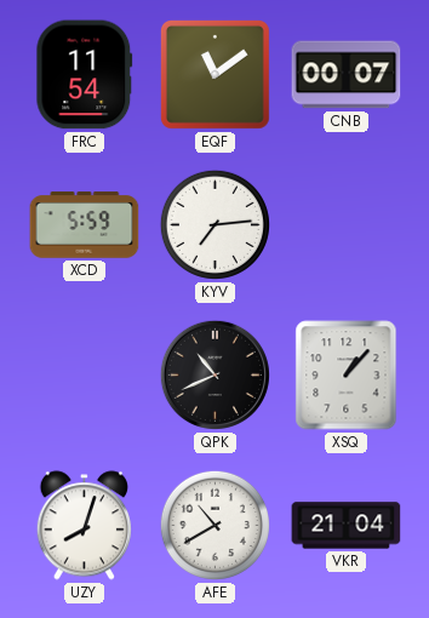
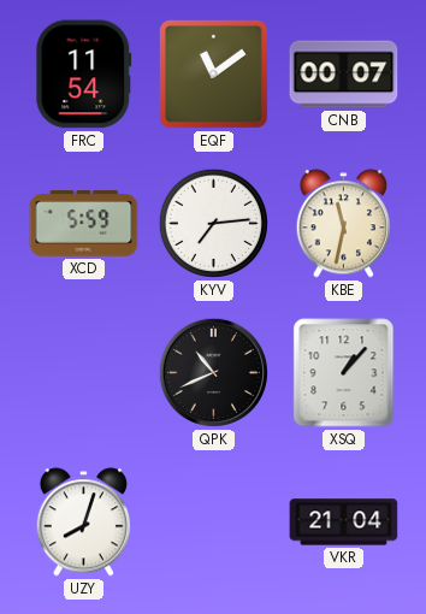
KBE: none -> 11:32
AFE: 10:40 -> none
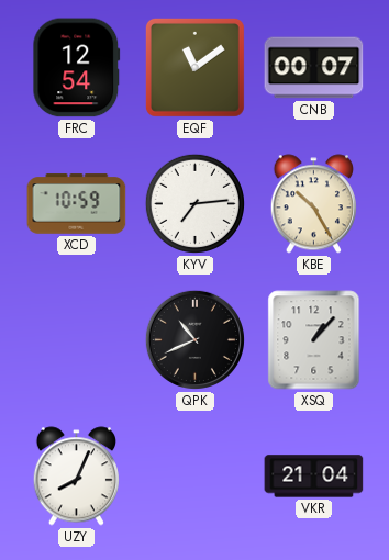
FRC: 11:54 -> 12:54
XCD: 5:59 -> 10:59
KBE: 11:32 -> 10:25
UZY: 8:03 -> 8:04
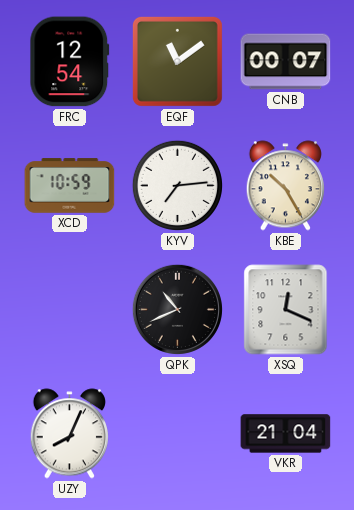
XSQ: 1:07 -> 12:19
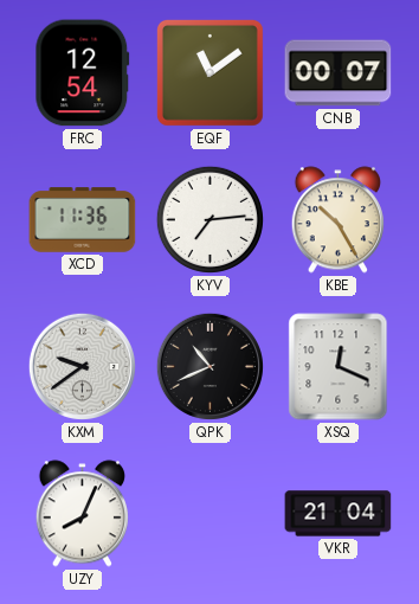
XCD: 10:59 -> 11:36
KXM: none -> 9:39
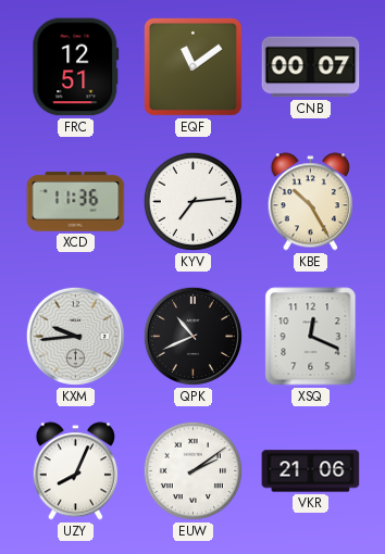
FRC: 12:54 -> 12:51
KXM: 9:39 -> 9:44
EUW: none -> 2:09
VKR: 21:04 -> 21:06
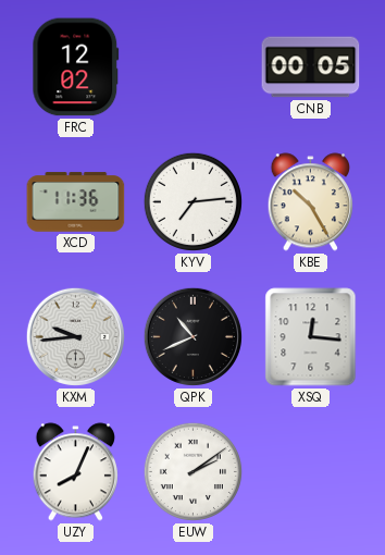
FRC: 12:51 -> 12:02
EQF: 11:09 -> none
CNB: 00:07 -> 00:05
XSQ: 12:19 -> 12:16
VKR: 21:06 -> none
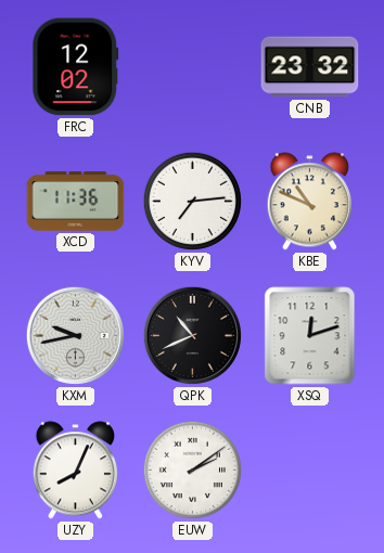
CNB: 00:05 -> 23:32
KBE: 10:25 -> 10:49
KXM: 9:44 -> 9:43
XSQ: 12:16 -> 12:12
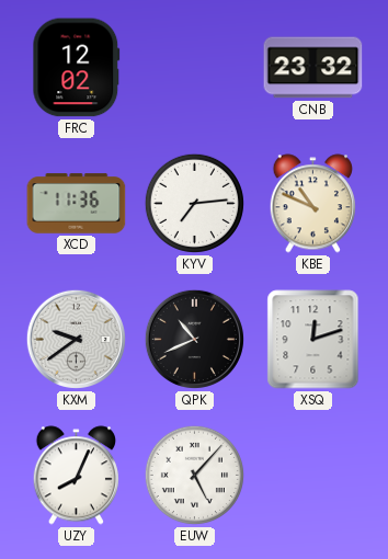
KXM: 9:43 -> 9:39
EUW: 2:09 -> 5:07
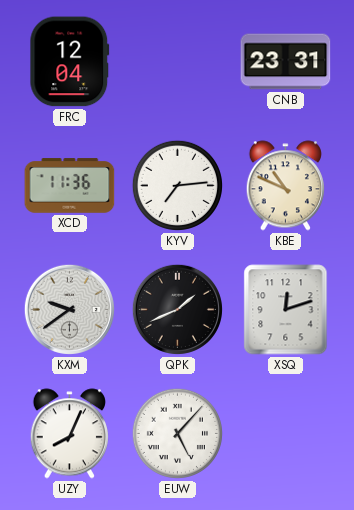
FRC: 12:02 -> 12:04
CNB: 23:32 -> 23:31
QPK: 10:41 -> 1:41
